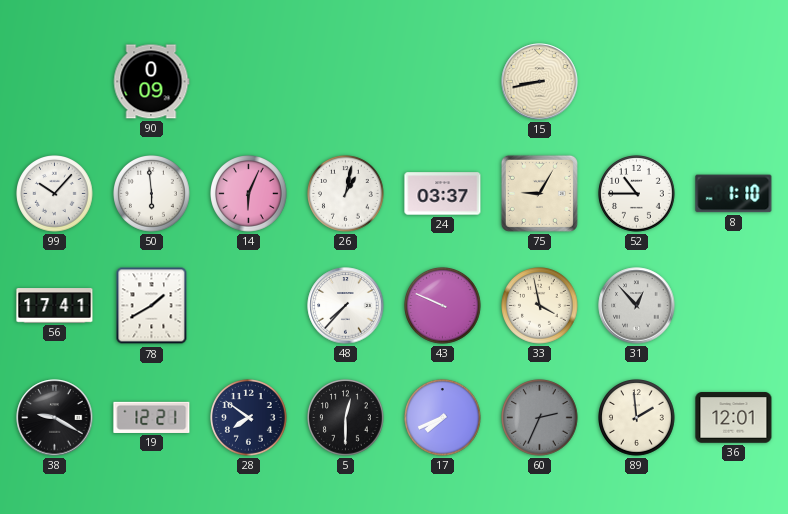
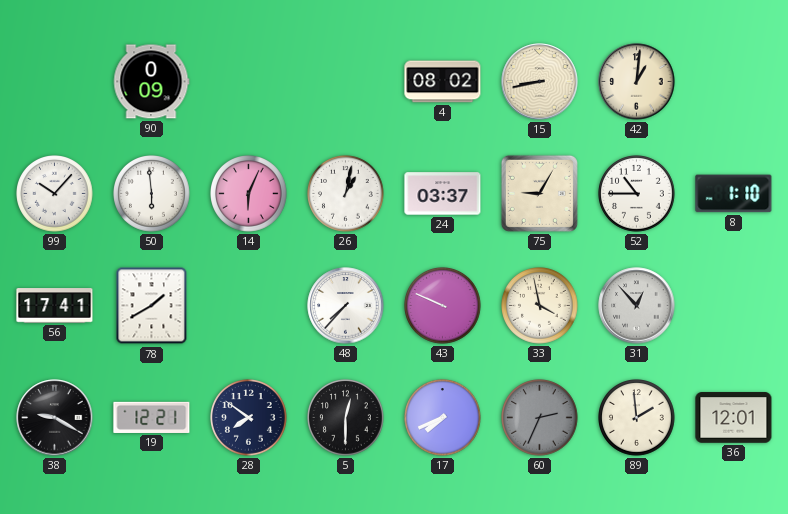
4: none -> 08:02
42: none -> 1:01
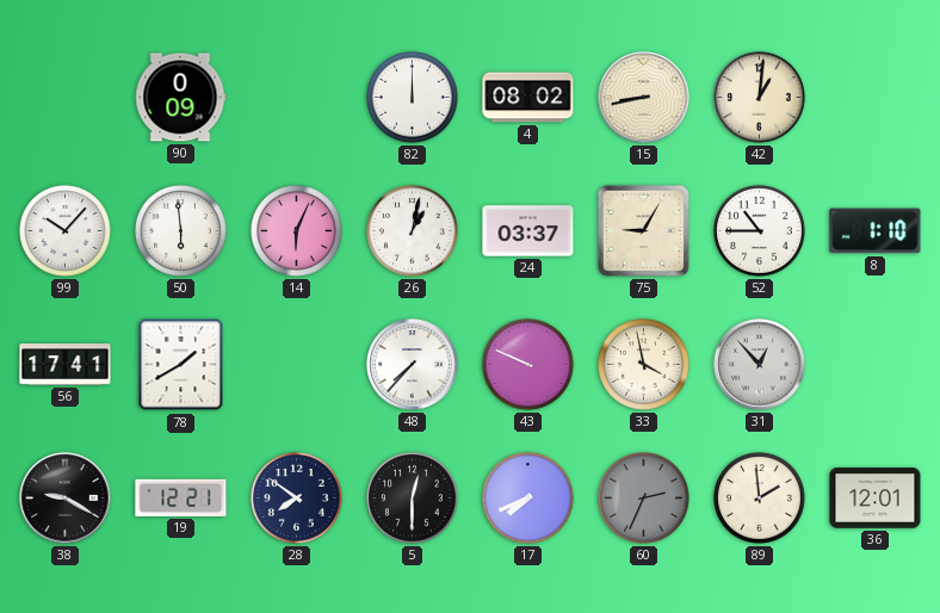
82: none -> 12:00
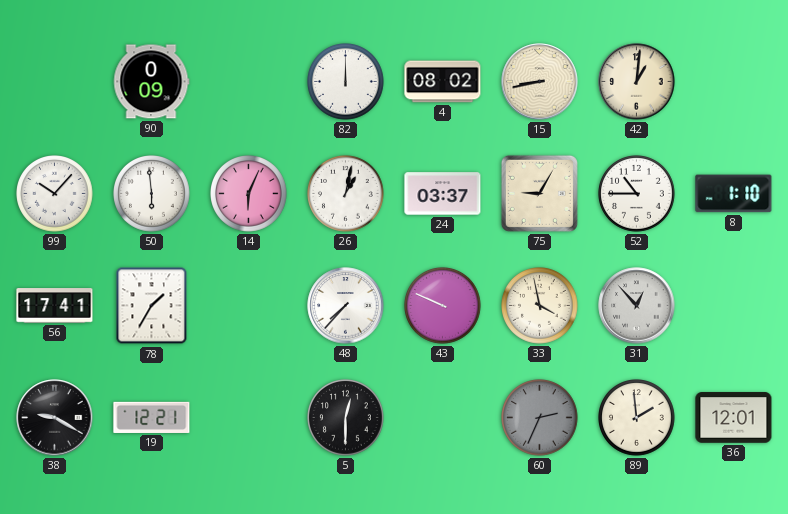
78: 1:40 -> 1:35
28: 7:51 -> none
17: 7:41 -> none
